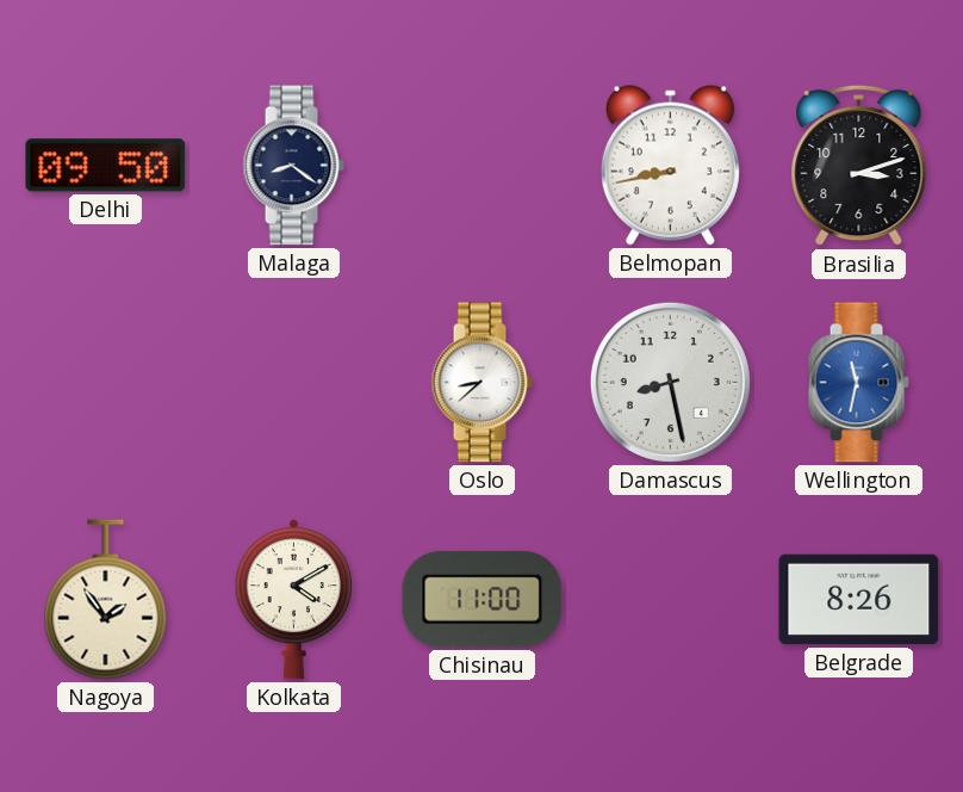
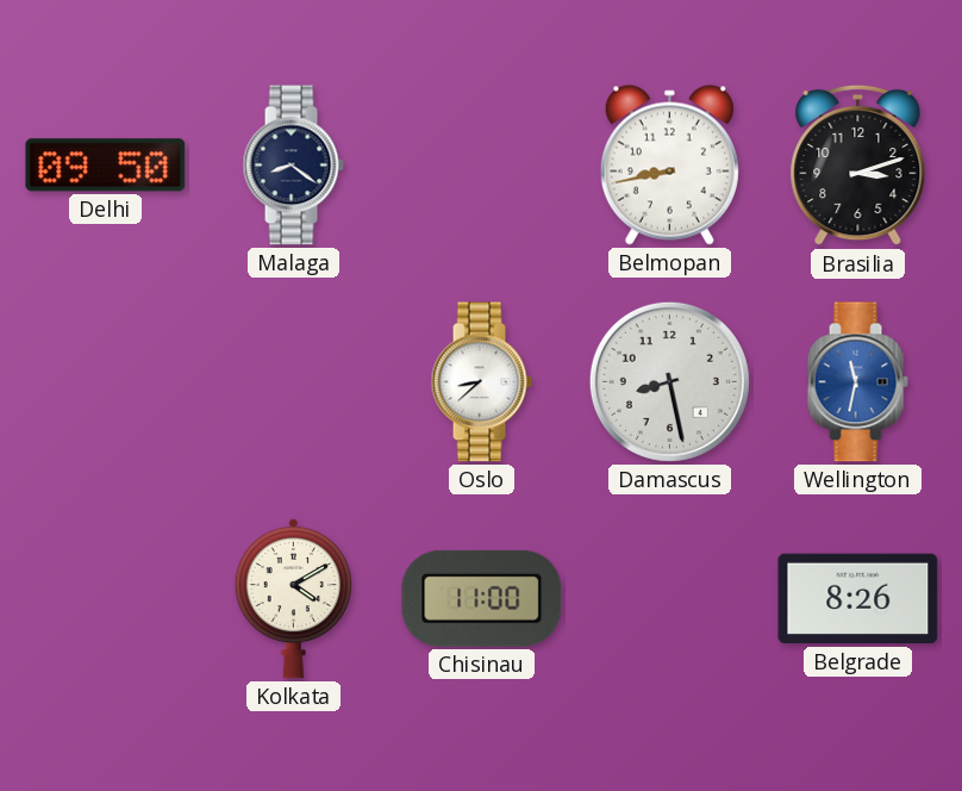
Nagoya: 1:54 -> none
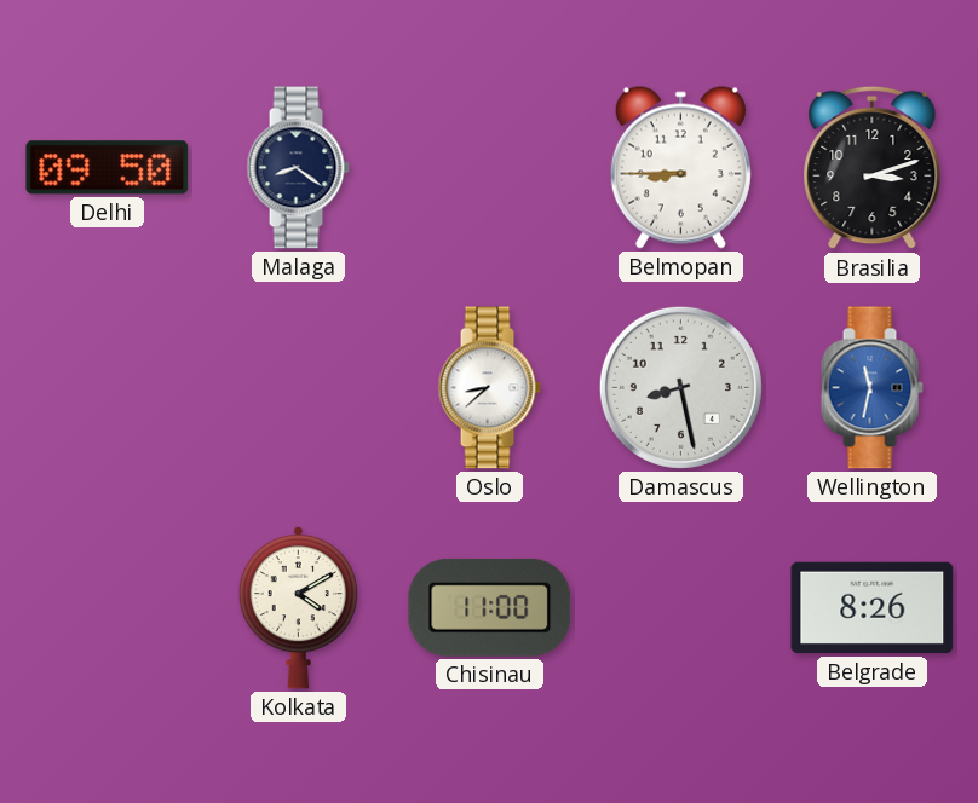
Belmopan: 8:43 -> 8:45
